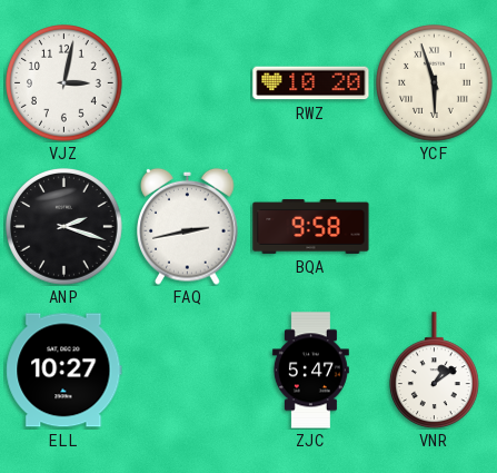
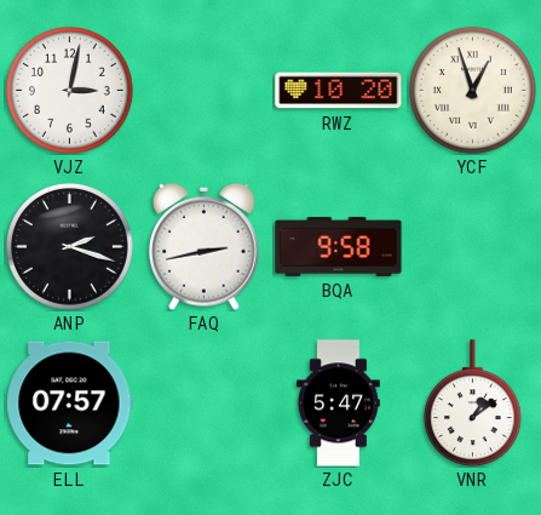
YCF: 5:57 -> 12:57
ELL: 10:27 -> 07:57
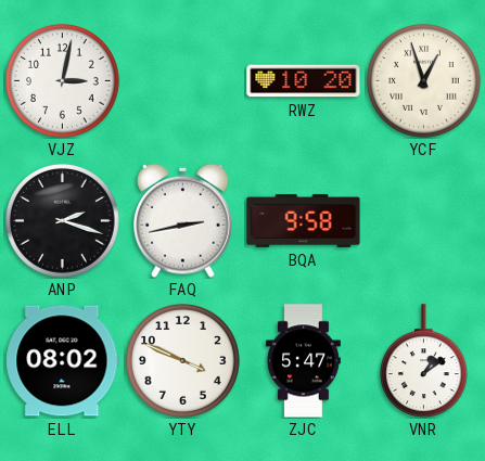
ELL: 07:57 -> 08:02
YTY: none -> 3:49
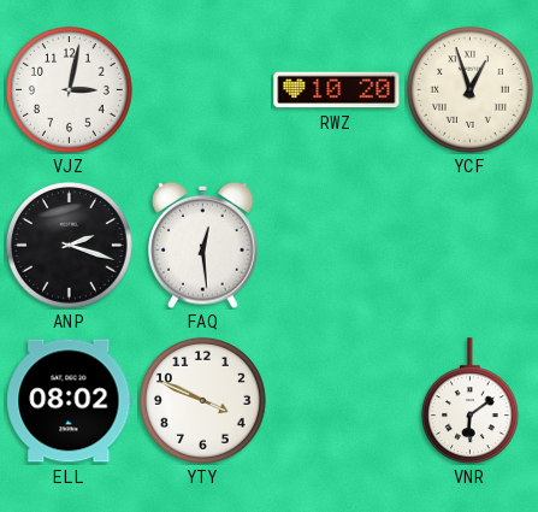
FAQ: 2:43 -> 12:29
BQA: 9:58 -> none
ZJC: 5:47 -> none
VNR: 1:09 -> 6:09
